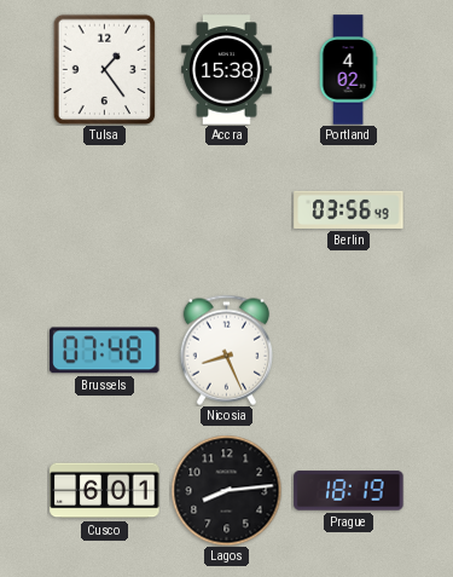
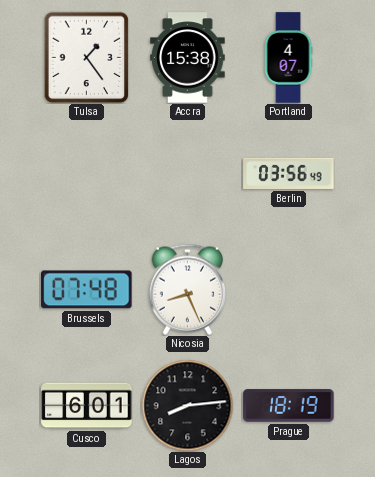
Portland: 4:02 -> 4:07
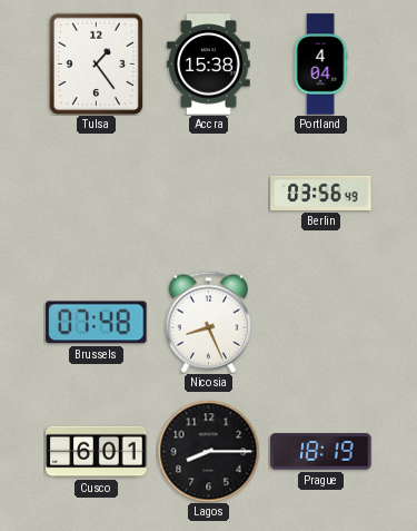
Portland: 4:07 -> 4:04
Lagos: 8:14 -> 8:15
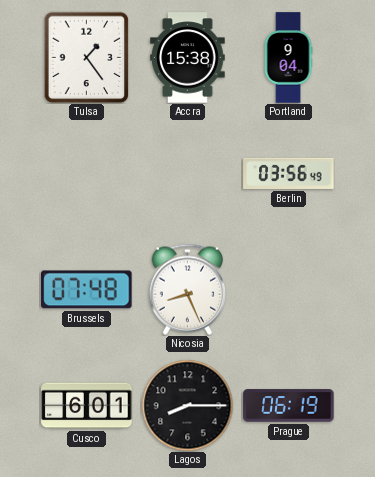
Portland: 4:04 -> 9:04
Prague: 18:19 -> 06:19
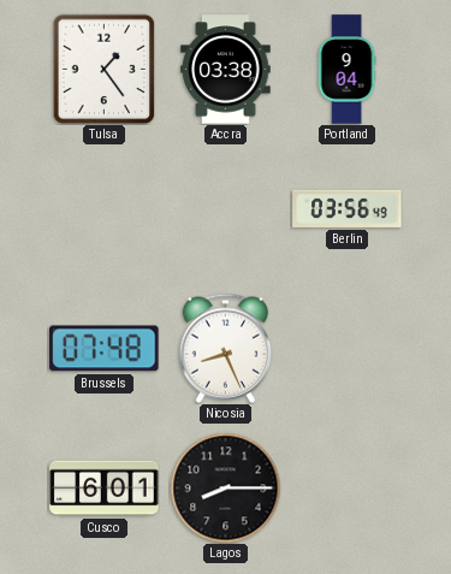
Accra: 15:38 -> 03:38
Prague: 06:19 -> none
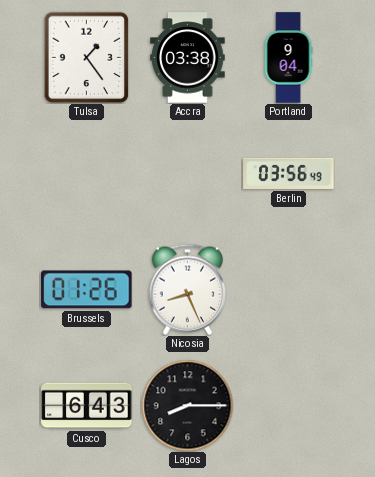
Brussels: 07:48 -> 01:26
Cusco: 6:01 -> 6:43
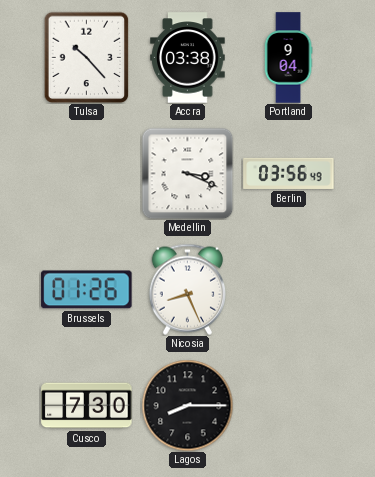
Tulsa: 1:24 -> 10:23
Medellin: none -> 3:19
Cusco: 6:43 -> 7:30
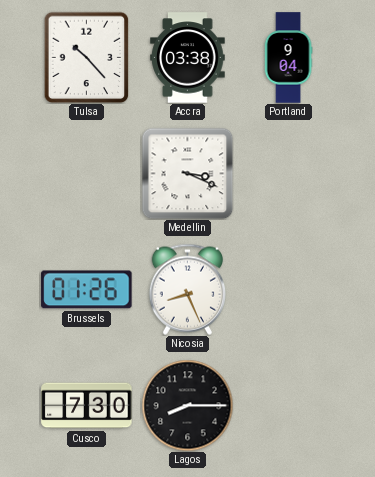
Berlin: 03:56 -> none
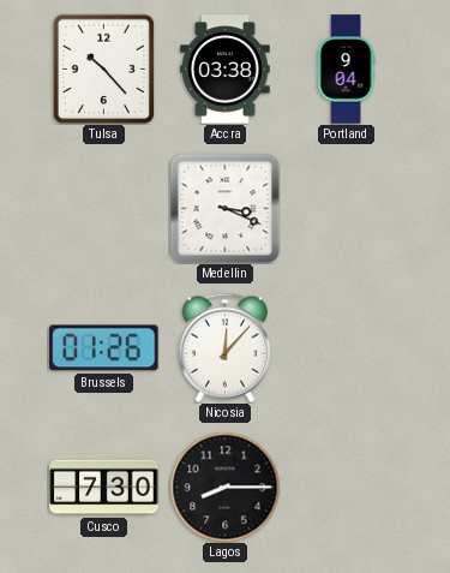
Nicosia: 8:26 -> 12:07
